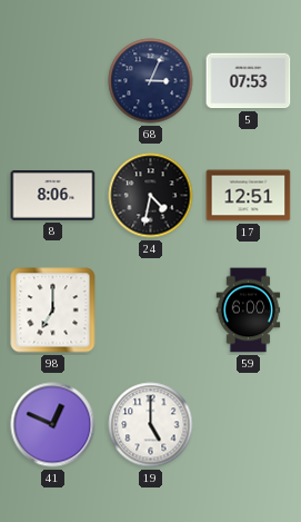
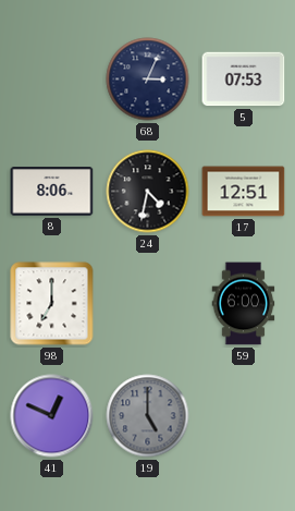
19 dial: white -> grey
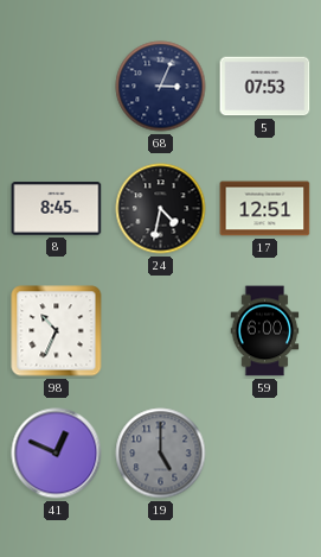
8: 8:06 -> 8:45
98: 7:00 -> 10:34
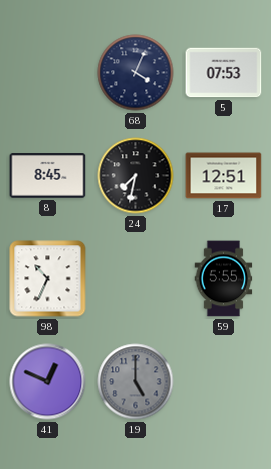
68: 3:04 -> 4:04
24: 4:32 -> 7:32
59: 6:00 -> 5:55
